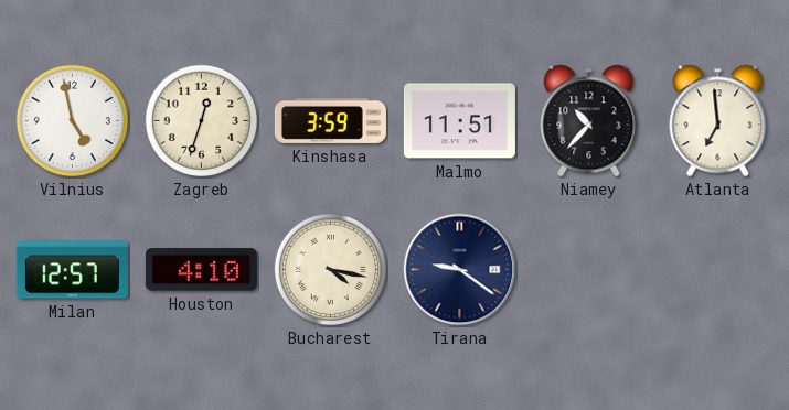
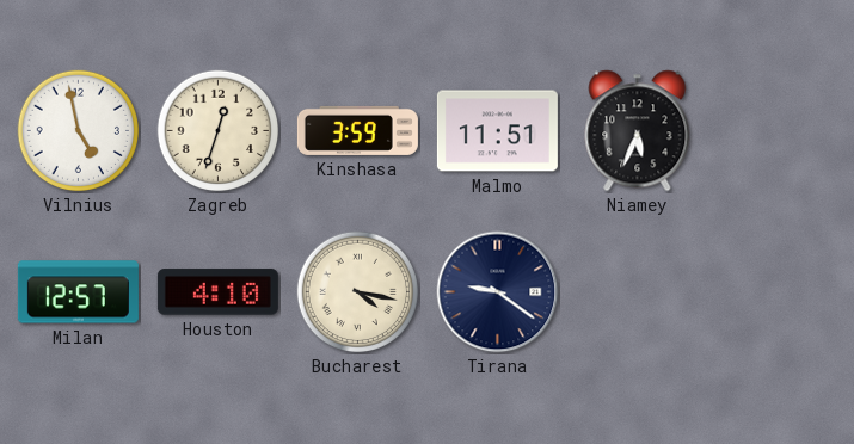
Niamey: 10:37 -> 5:34
Atlanta: 6:59 -> none
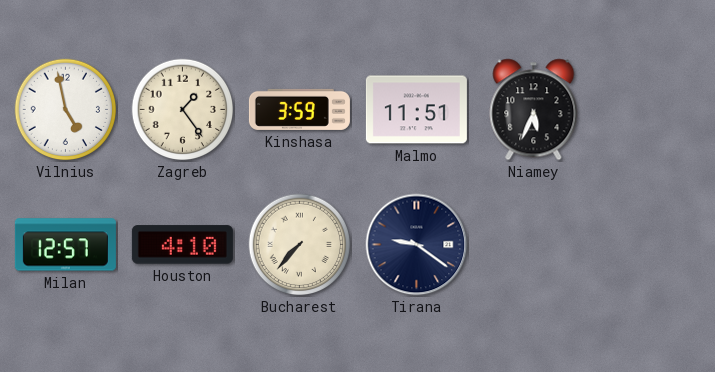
Zagreb: 12:33 -> 1:24
Bucharest: 4:17 -> 7:37
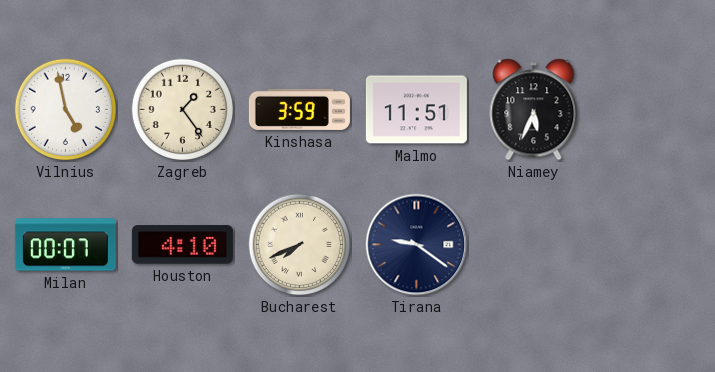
Milan: 12:57 -> 00:07
Bucharest: 7:37 -> 7:41
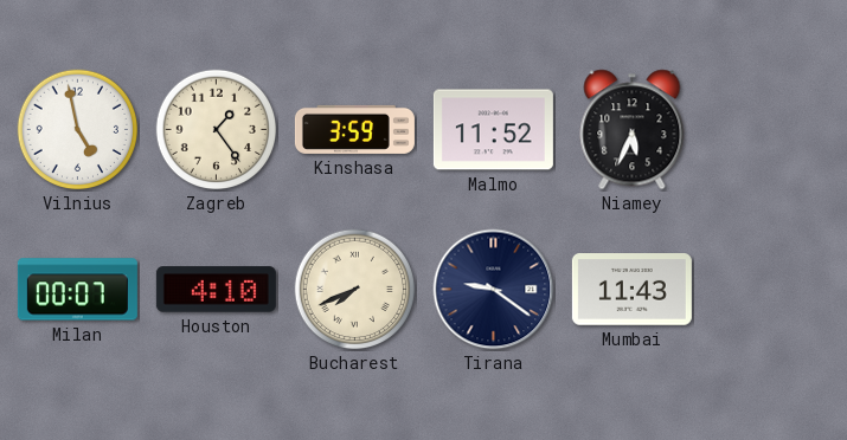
Malmo: 11:51 -> 11:52
Mumbai: none -> 11:43
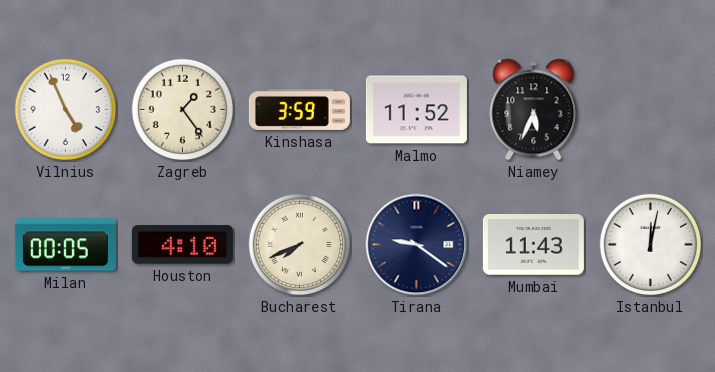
Vilnius: 4:58 -> 4:56
Milan: 00:07 -> 00:05
Istanbul: none -> 12:02
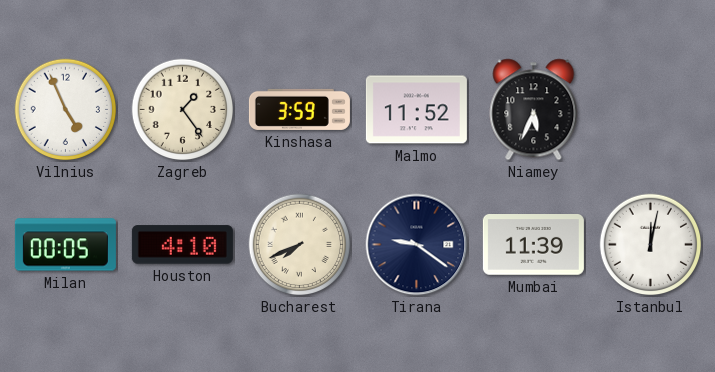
Mumbai: 11:43 -> 11:39
